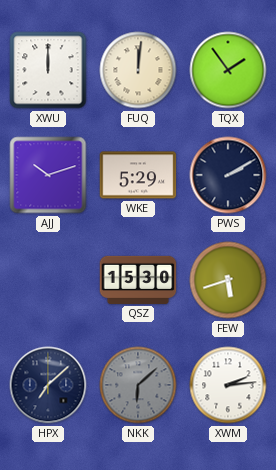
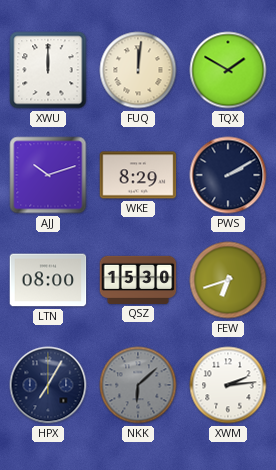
TQX: 1:54 -> 1:50
WKE: 5:29 -> 8:29
LTN: none -> 08:00
FEW: 5:42 -> 6:42
HPX: 7:08 -> 7:05
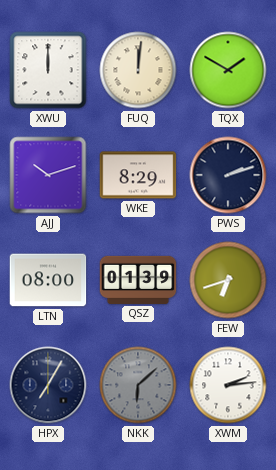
PWS: 2:10 -> 2:12
QSZ: 15:30 -> 01:39
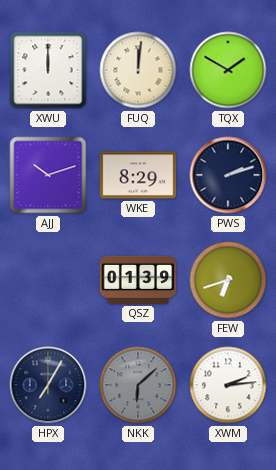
LTN: 08:00 -> none
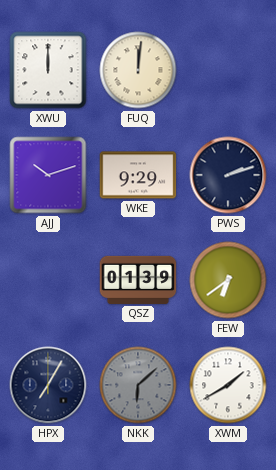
TQX: 1:50 -> none
WKE: 8:29 -> 9:29
FEW: 6:42 -> 6:39
XWM: 2:14 -> 1:40
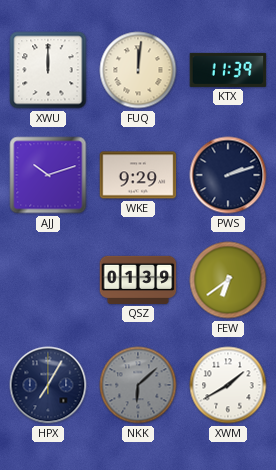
KTX: none -> 11:39
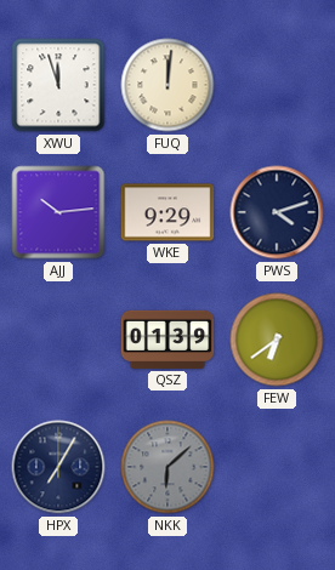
XWU: 12:00 -> 11:57
KTX: 11:39 -> none
AJJ: 10:12 -> 10:14
PWS: 2:12 -> 4:12
XWM: 1:40 -> none
